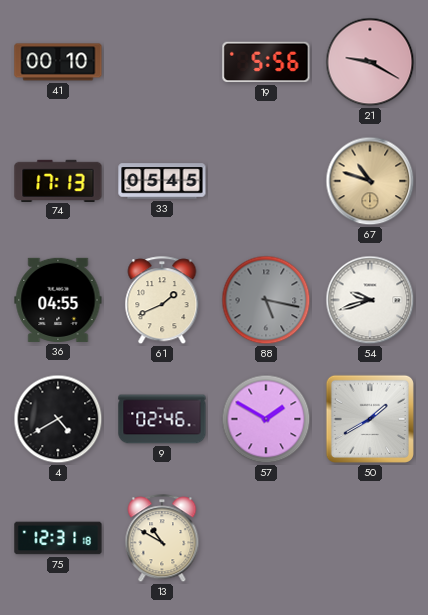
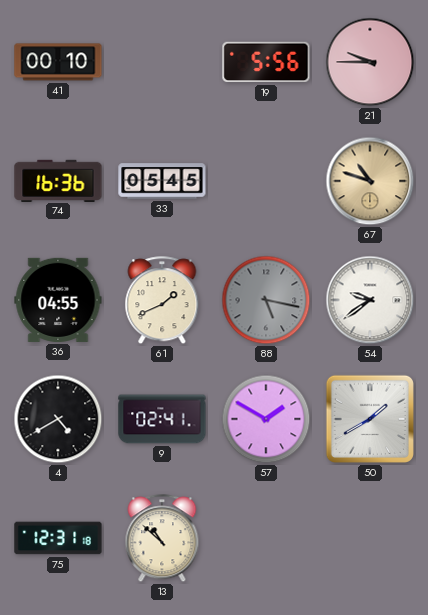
21: 9:20 -> 9:45
74: 17:13 -> 16:36
54: 9:42 -> 9:39
9: 02:46 -> 02:41
13: 10:50 -> 10:52
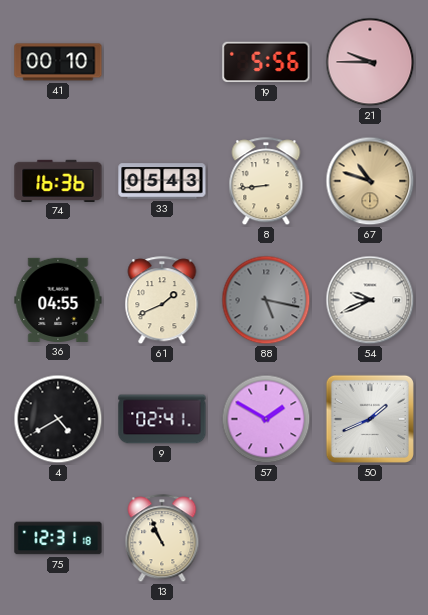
33: 05:45 -> 05:43
8: none -> 8:44
54: 9:39 -> 9:41
50: 1:40 -> 1:41
13: 10:52 -> 10:56
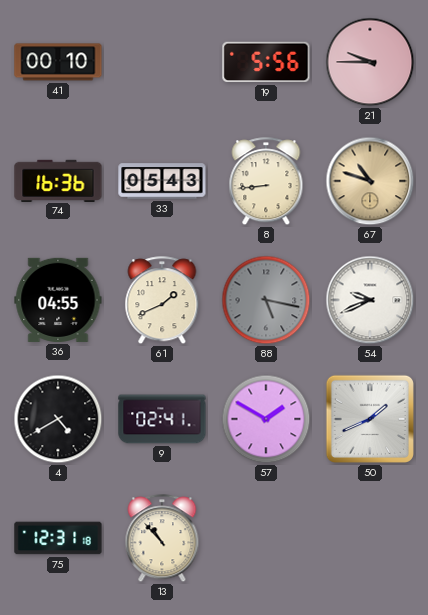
13: 10:56 -> 10:53
